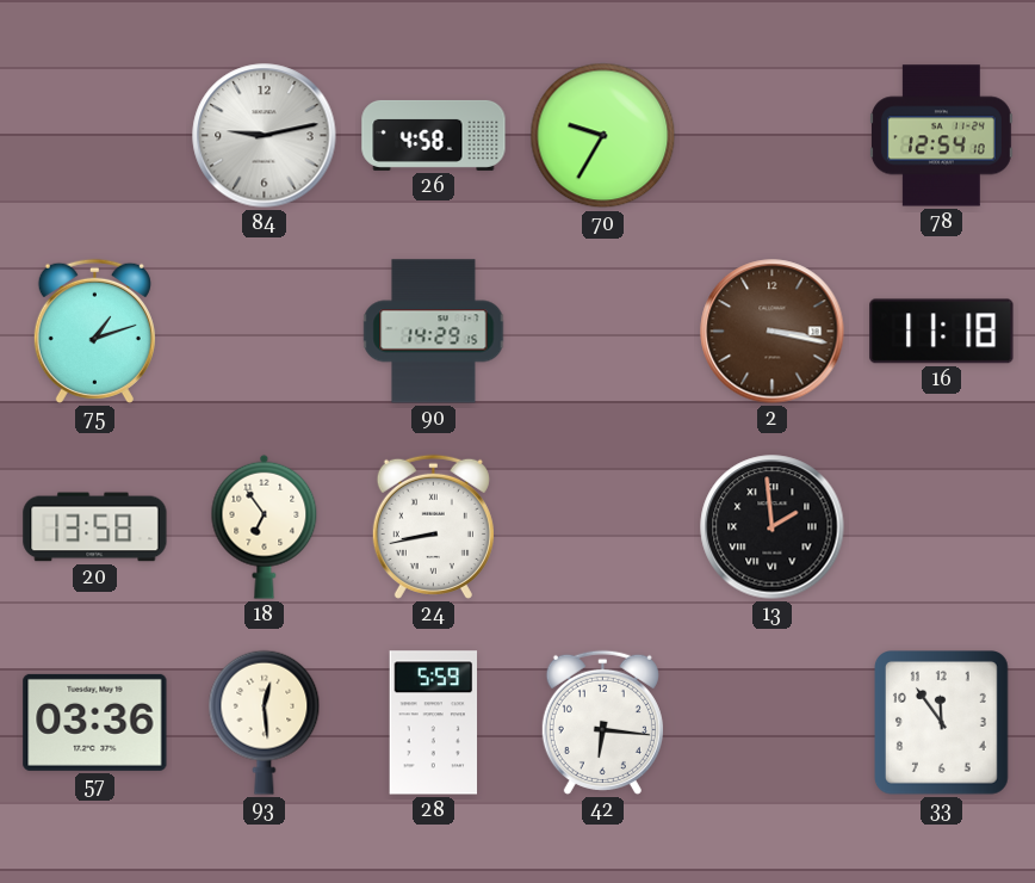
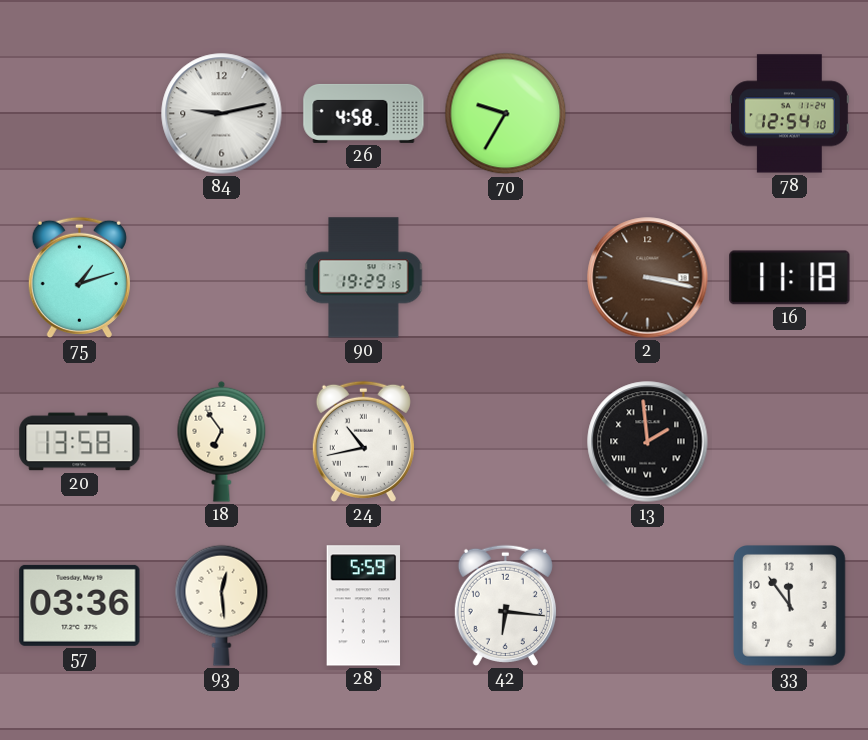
90: 14:29 -> 19:29
24: 8:43 -> 10:43
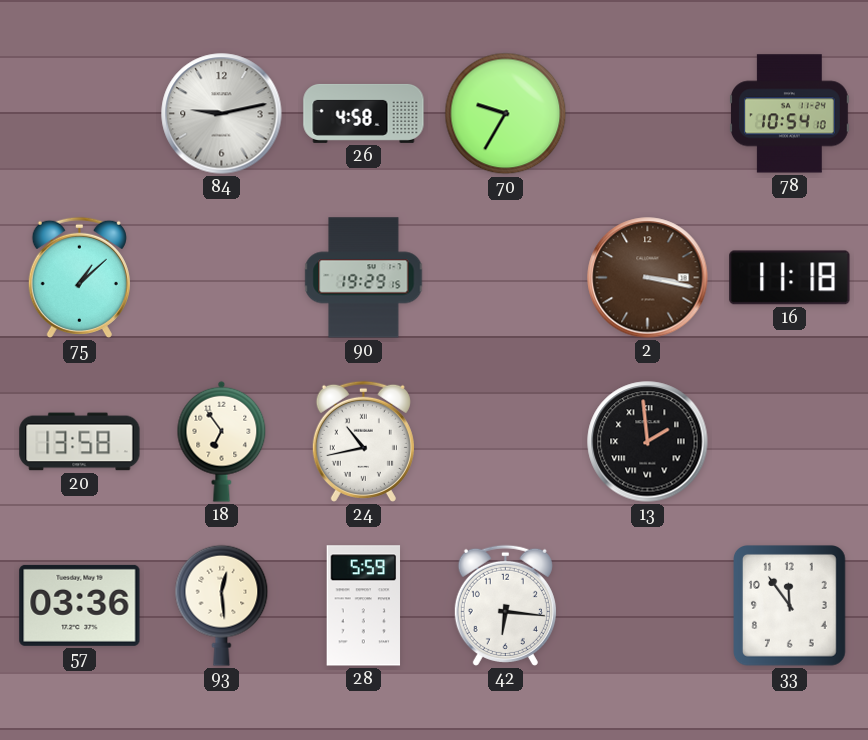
78: 12:54 -> 10:54
75: 1:12 -> 1:08
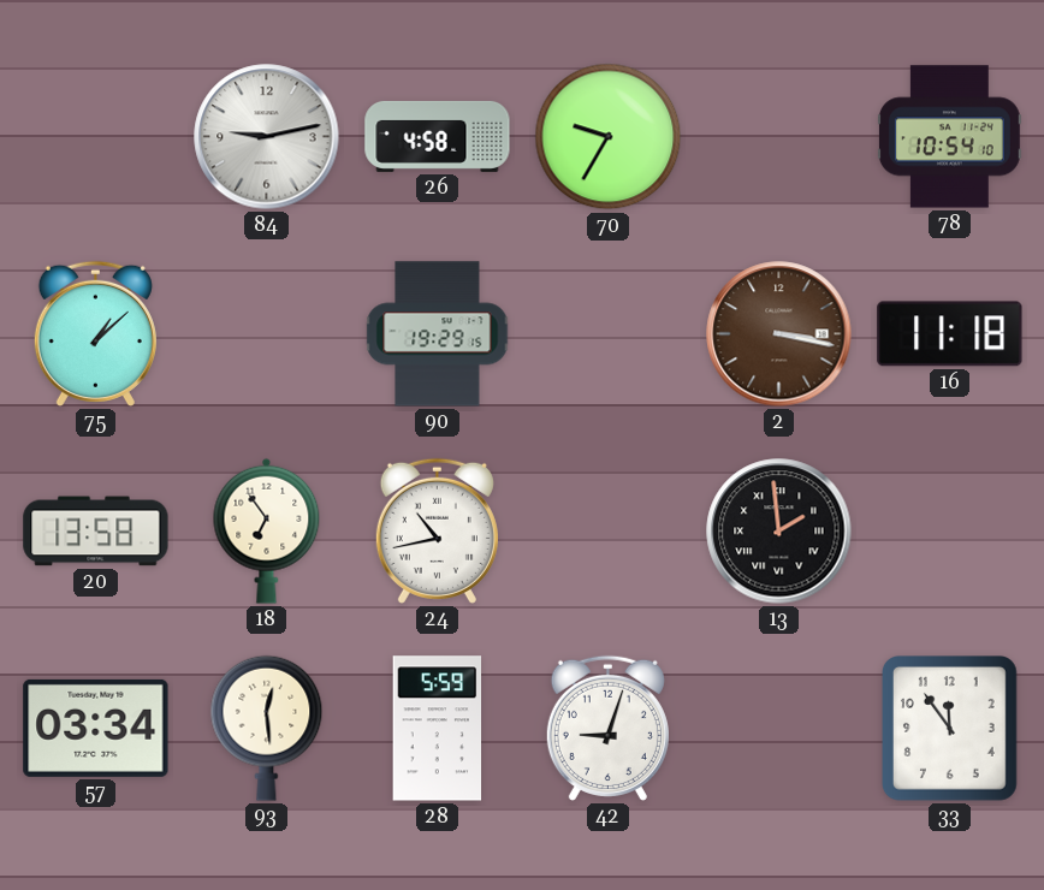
57: 03:36 -> 03:34
42: 6:16 -> 9:03
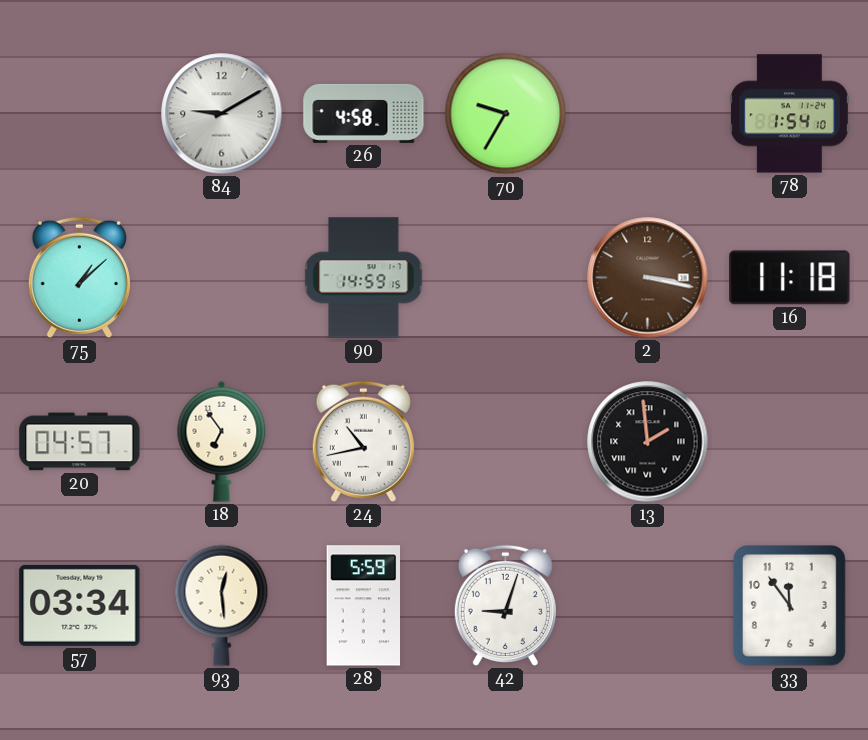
84: 9:13 -> 9:10
78: 10:54 -> 1:54
90: 19:29 -> 14:59
20: 13:58 -> 04:57
